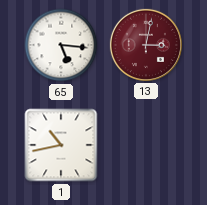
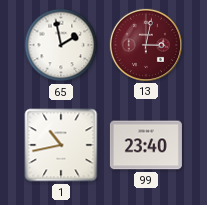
65: 5:16 -> 1:58
99: none -> 23:40
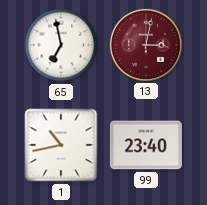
65: 1:58 -> 6:58
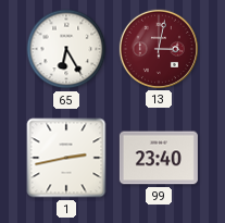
65: 6:58 -> 6:25
1: 10:43 -> 2:43
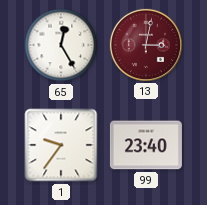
65: 6:25 -> 12:25
1: 2:43 -> 9:36
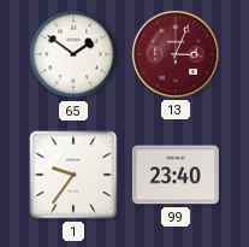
65: 12:25 -> 1:51
13: 3:02 -> 3:04
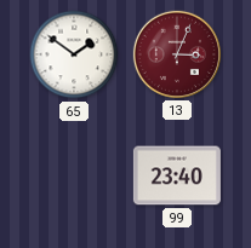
1: 9:36 -> none
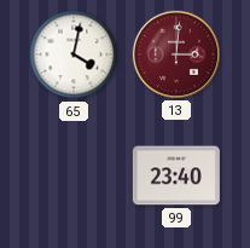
65: 1:51 -> 4:02
13: 3:04 -> 3:01
